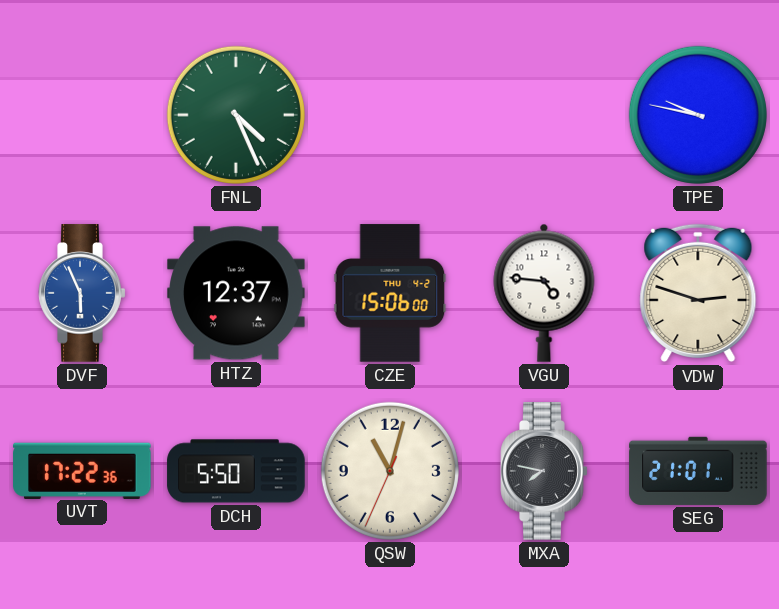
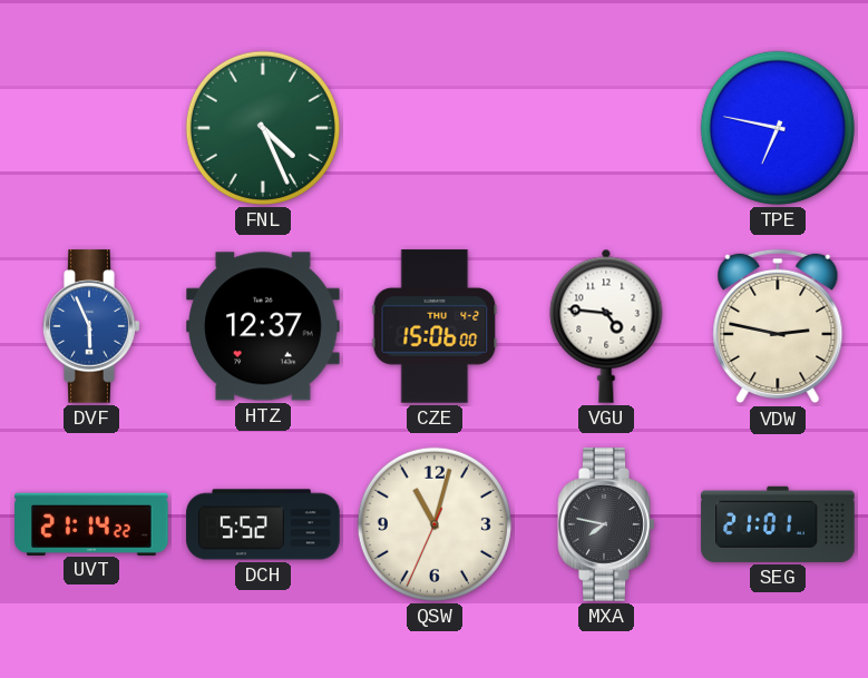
TPE: 9:47 -> 6:47
VDW: 2:48 -> 2:47
UVT: 17:22 -> 21:14
DCH: 5:50 -> 5:52
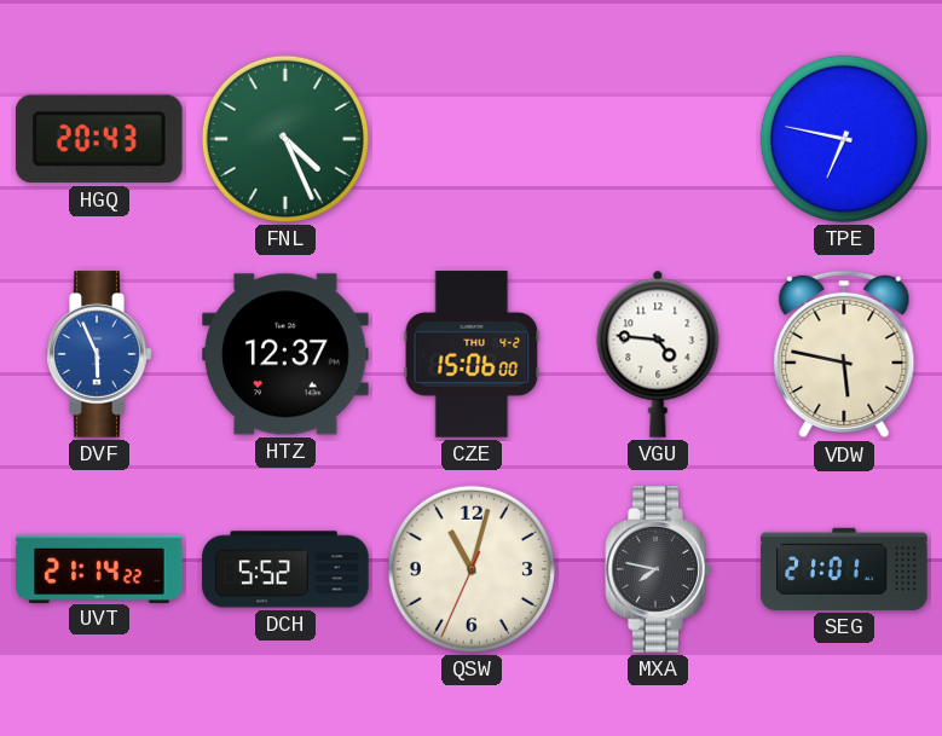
HGQ: none -> 20:43
VDW: 2:47 -> 5:47
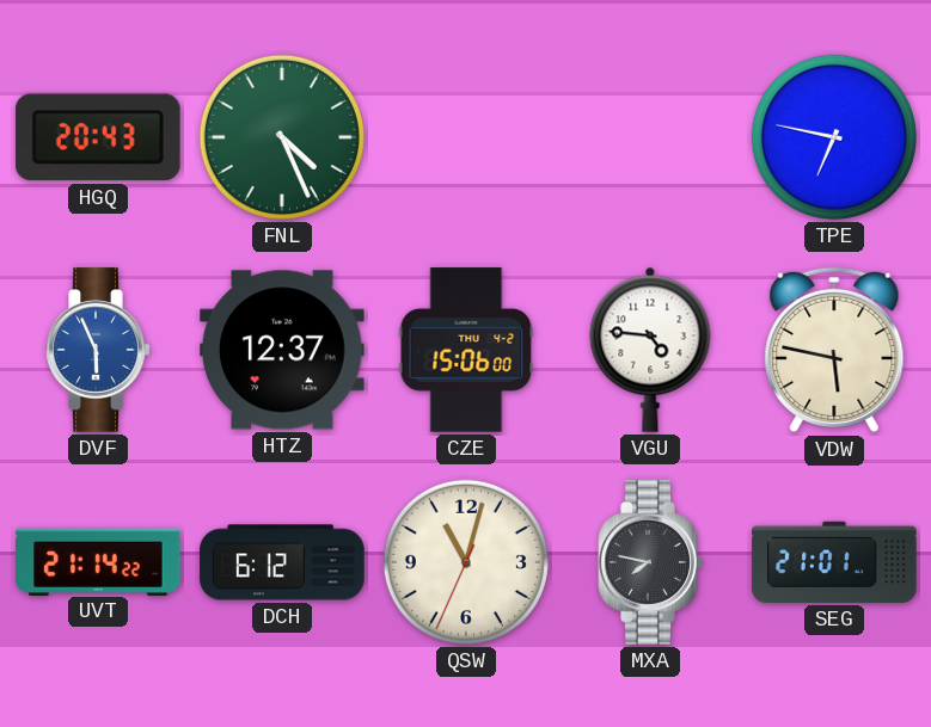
DCH: 5:52 -> 6:12
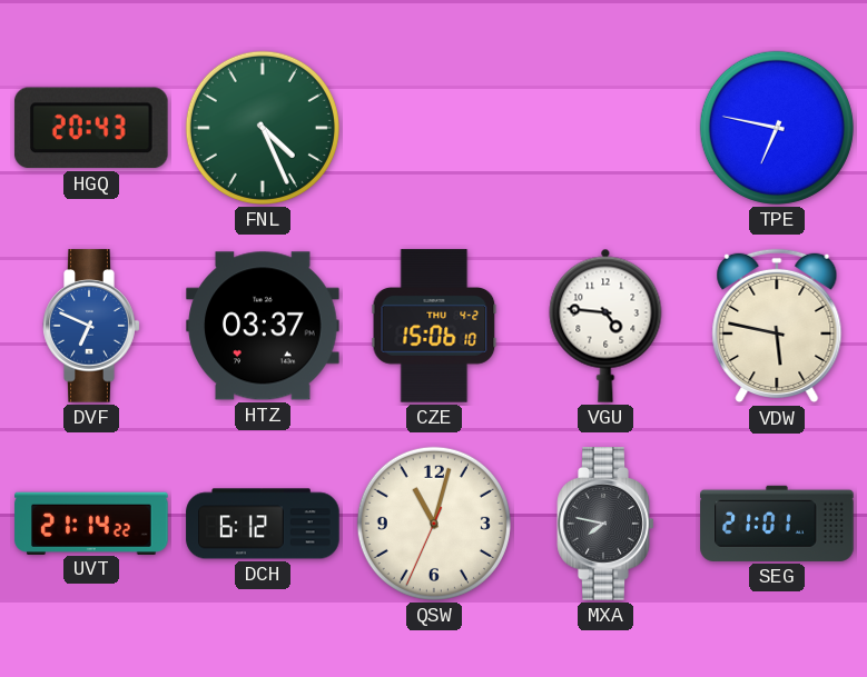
DVF: 5:56 -> 6:49
HTZ: 12:37 -> 03:37
CZE: 15:06:00 -> 15:06:10
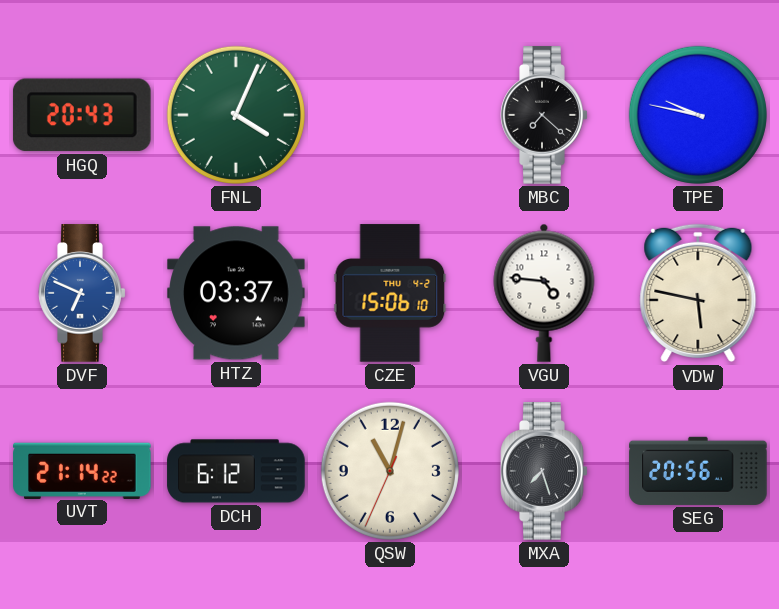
FNL: 4:26 -> 4:04
MBC: none -> 7:22
TPE: 6:47 -> 9:47
MXA: 7:47 -> 7:27
SEG: 21:01 -> 20:56
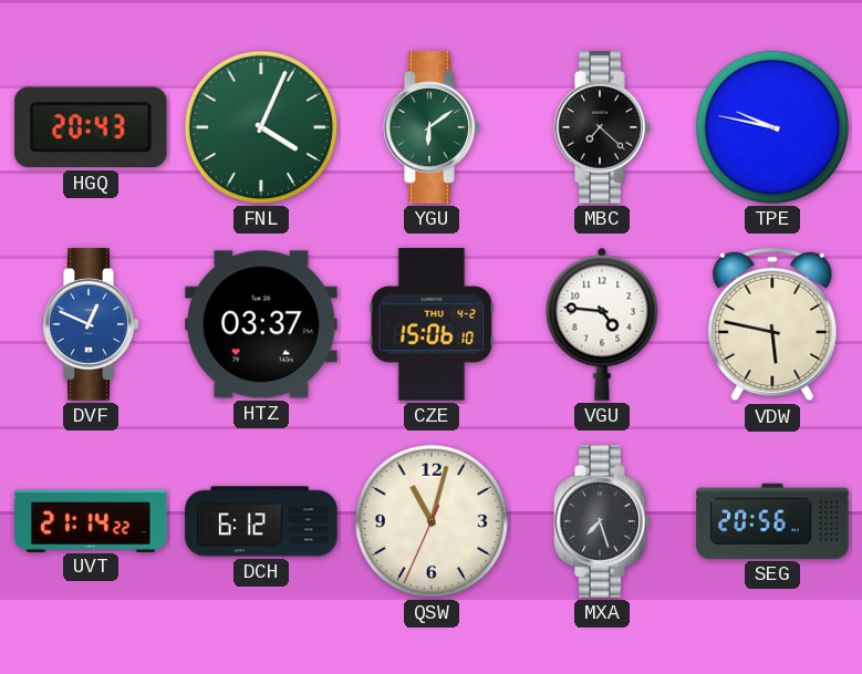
YGU: none -> 6:09
DVF: 6:49 -> 12:49
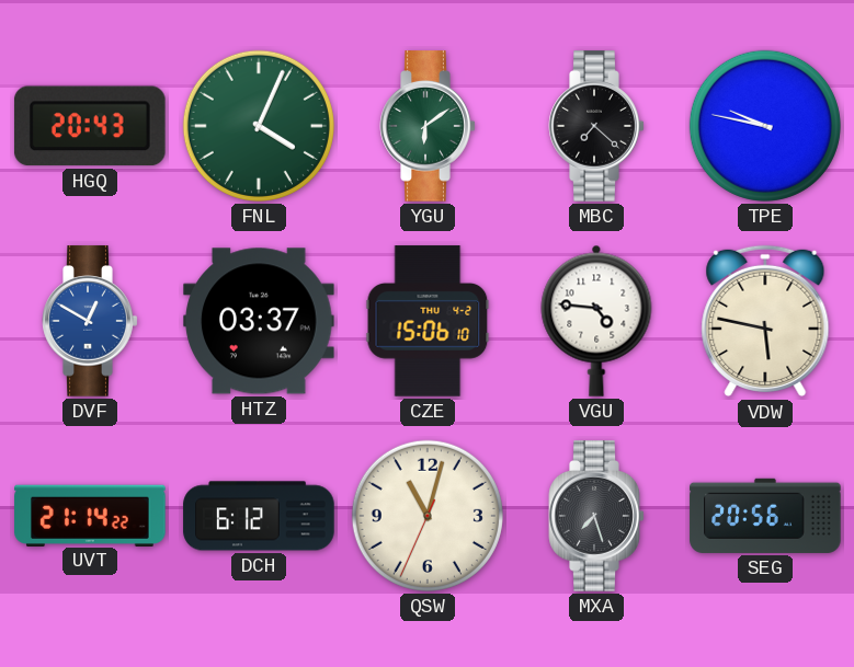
DVF: 12:49 -> 12:50
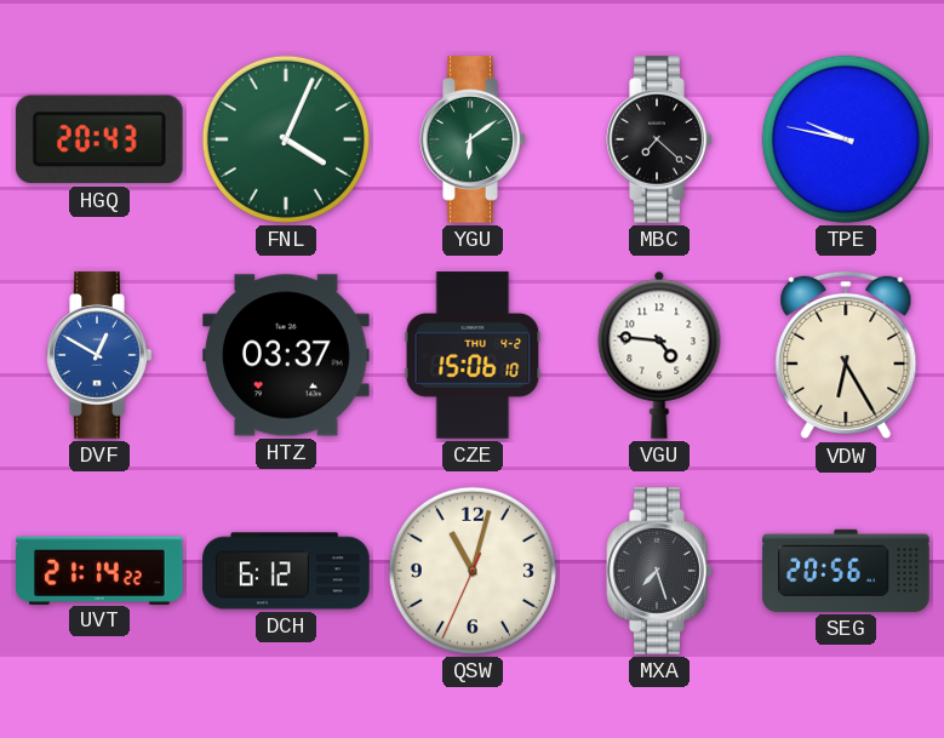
VDW: 5:47 -> 6:25
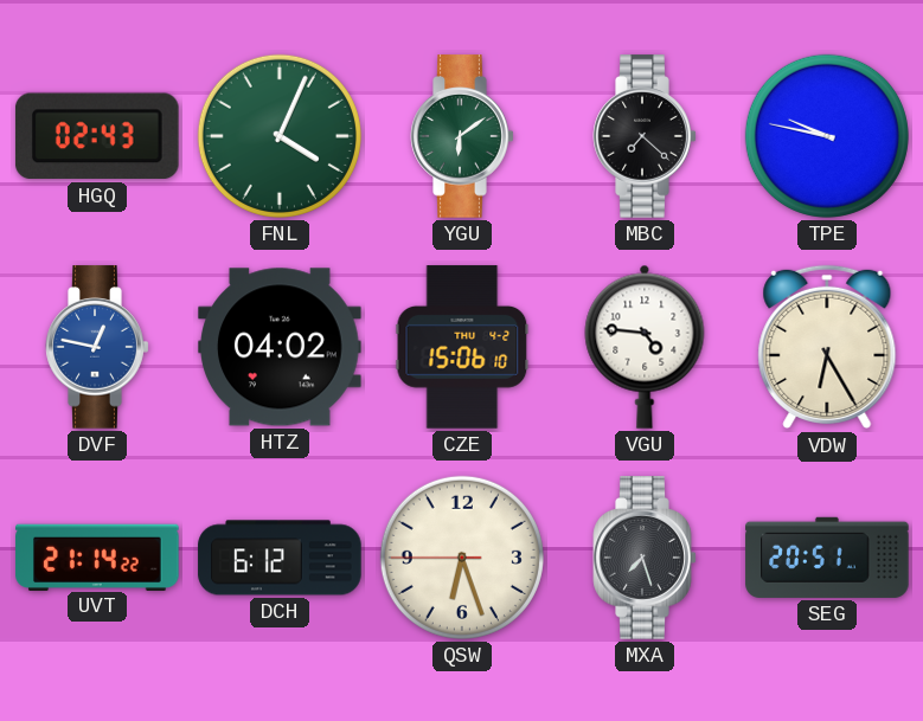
HGQ: 20:43 -> 02:43
DVF: 12:50 -> 12:47
HTZ: 03:37 -> 04:02
QSW: 11:02 -> 6:26
SEG: 20:56 -> 20:51
